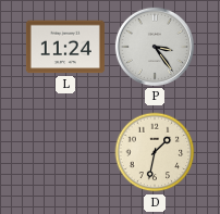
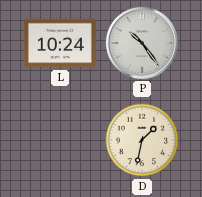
L: 11:24 -> 10:24
P: 3:24 -> 10:24
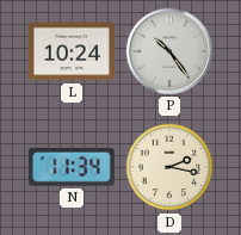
N: none -> 11:34
D: 1:32 -> 2:17
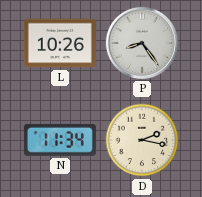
L: 10:24 -> 10:26
P: 10:24 -> 8:24
